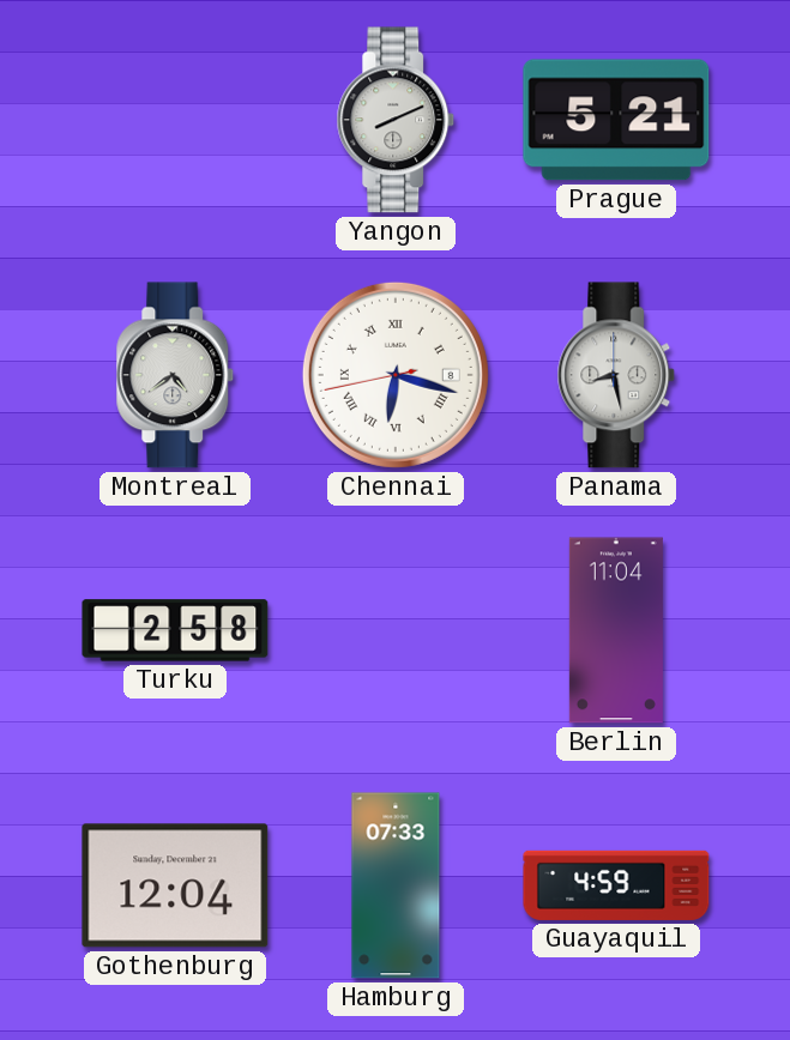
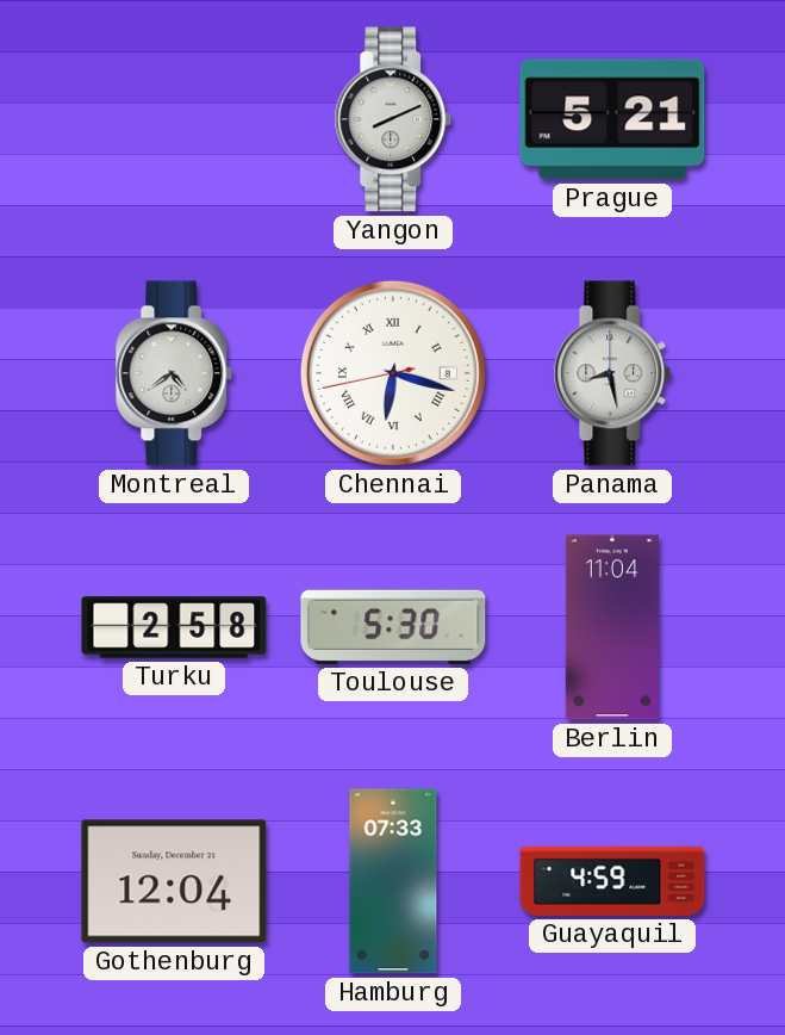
Toulouse: none -> 5:30
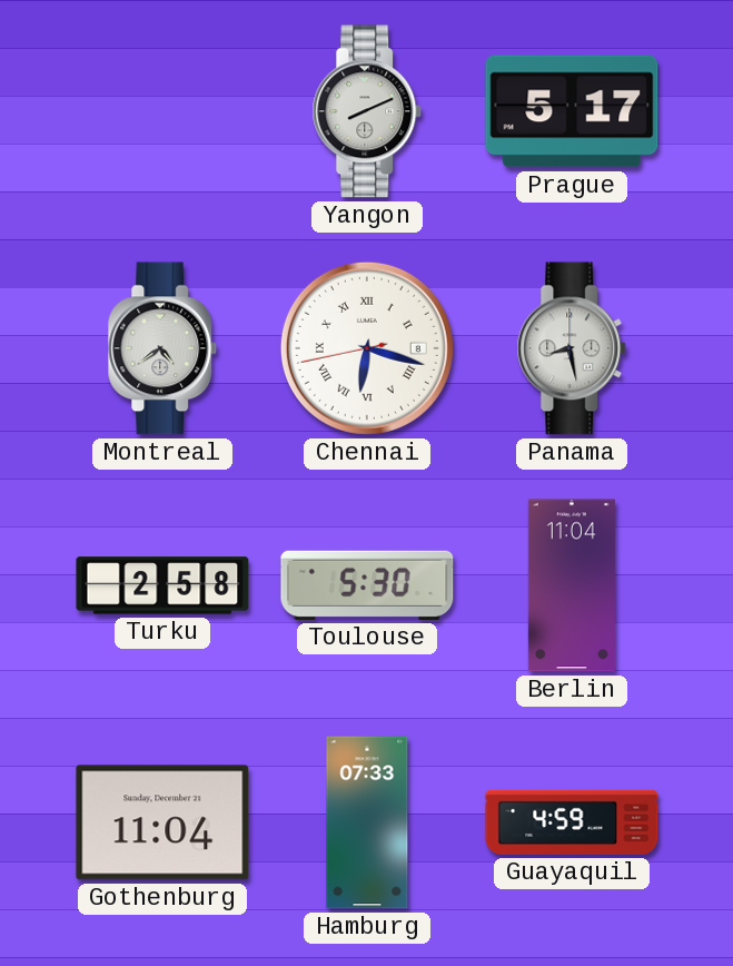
Prague: 5:21 -> 5:17
Gothenburg: 12:04 -> 11:04
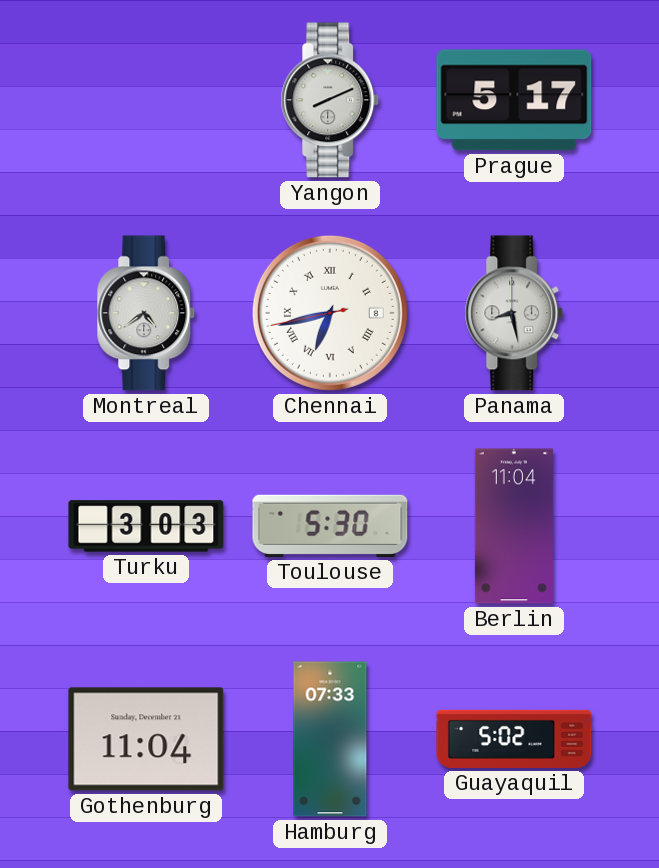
Chennai: 6:17 -> 6:42
Turku: 2:58 -> 3:03
Guayaquil: 4:59 -> 5:02
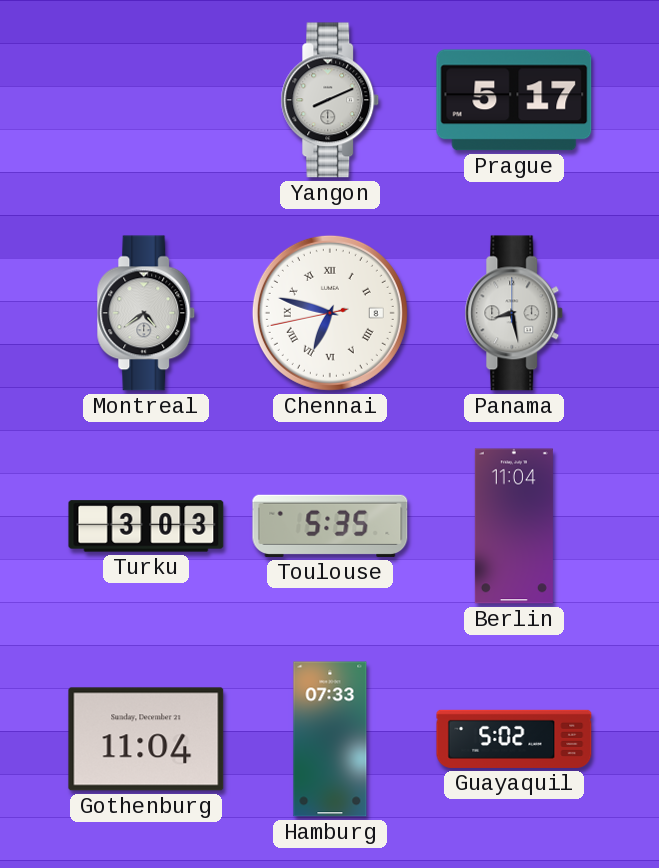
Chennai: 6:42 -> 6:47
Toulouse: 5:30 -> 5:35
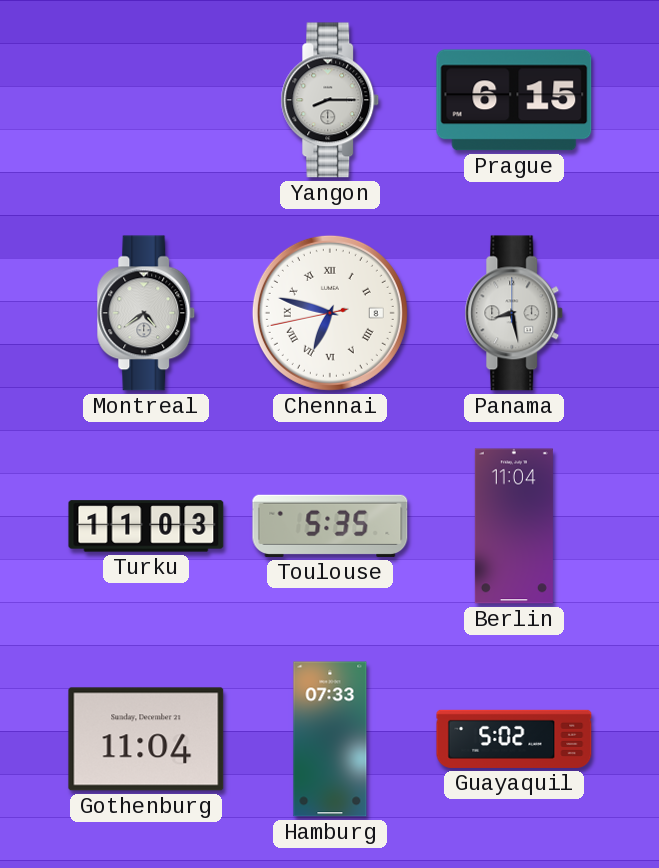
Yangon: 8:11 -> 8:15
Prague: 5:17 -> 6:15
Turku: 3:03 -> 11:03
